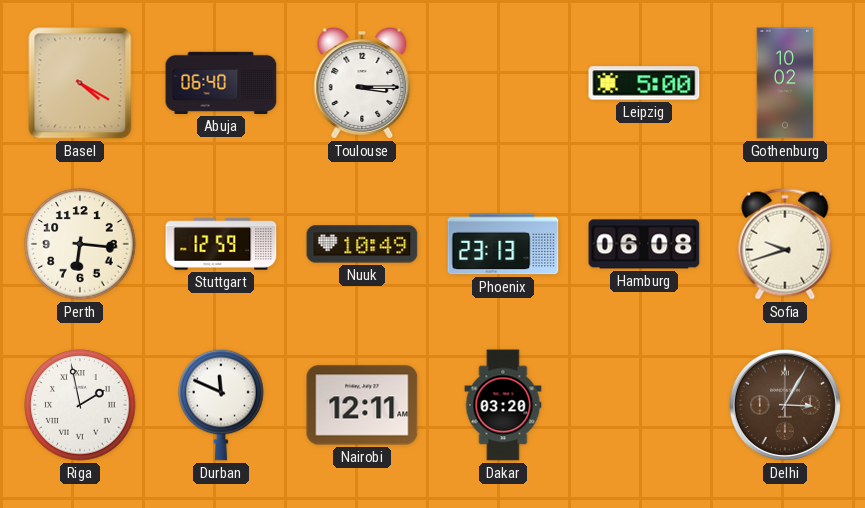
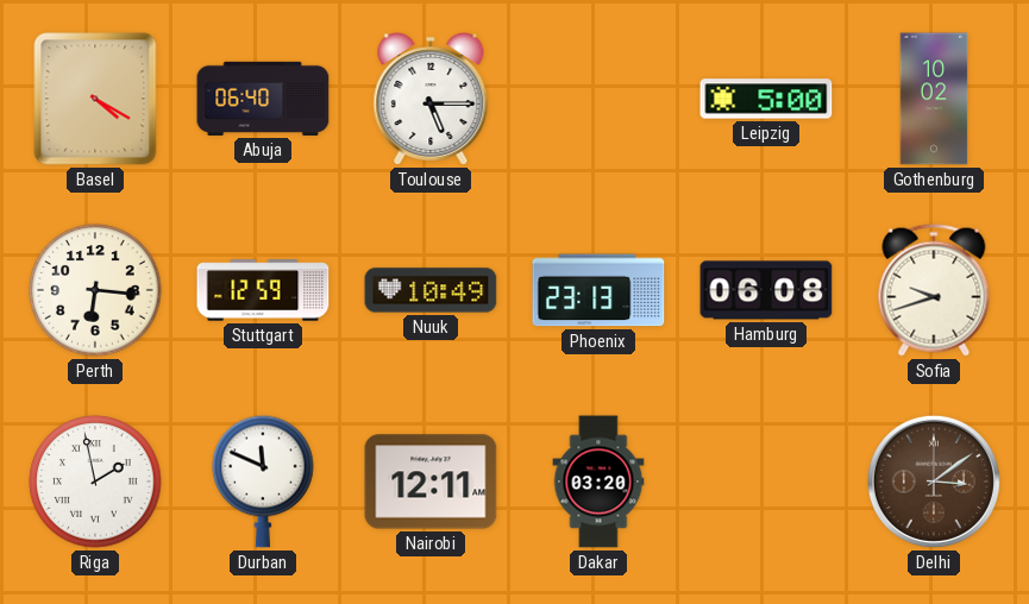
Toulouse: 3:15 -> 5:15
Delhi: 3:05 -> 3:09
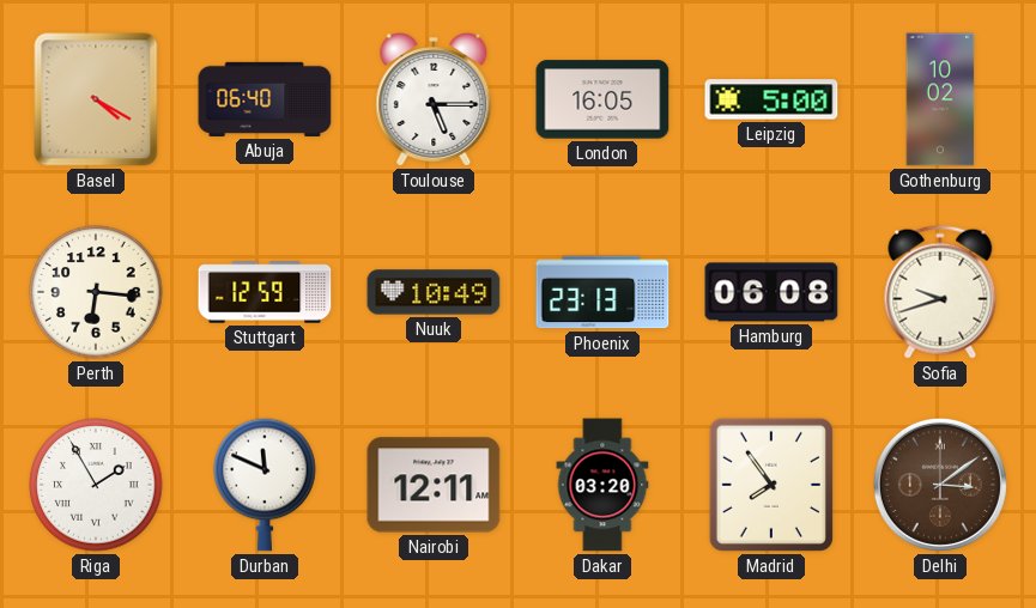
London: none -> 16:05
Riga: 1:58 -> 1:55
Madrid: none -> 7:54
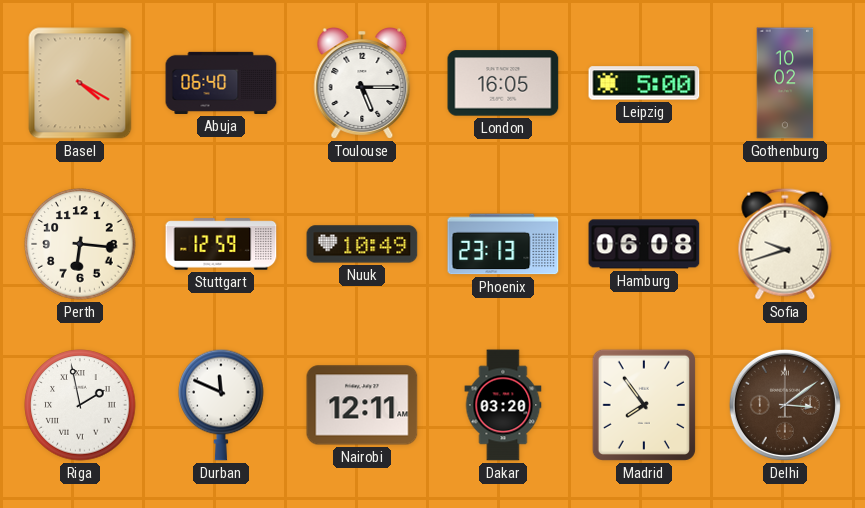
Riga: 1:55 -> 1:58
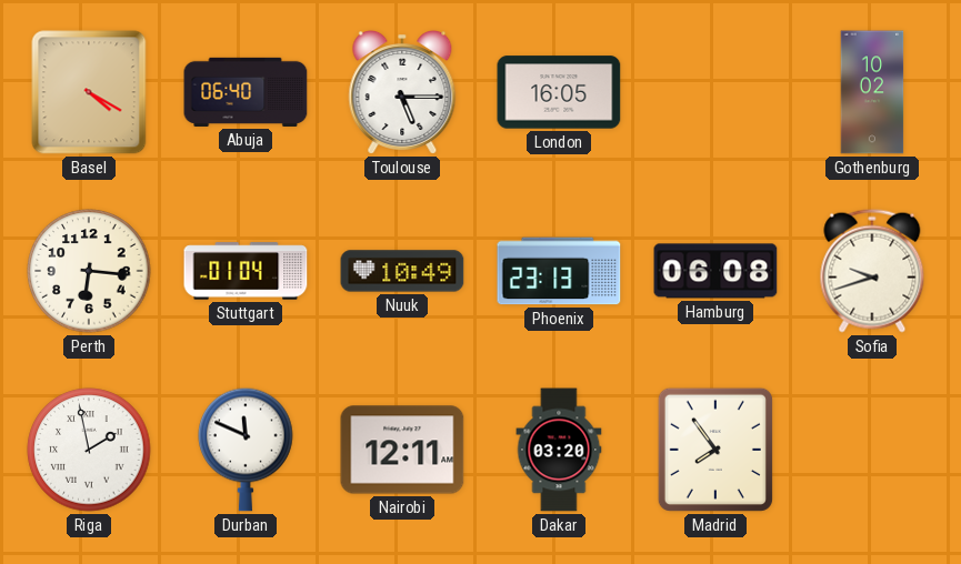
Leipzig: 5:00 -> none
Stuttgart: 12:59 -> 01:04
Delhi: 3:09 -> none
